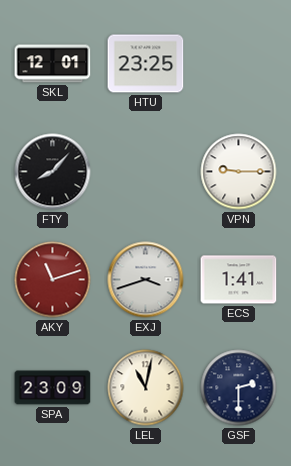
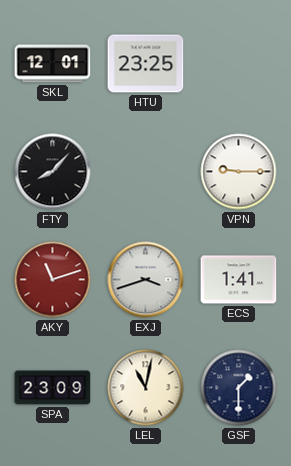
GSF: 2:30 -> 1:30
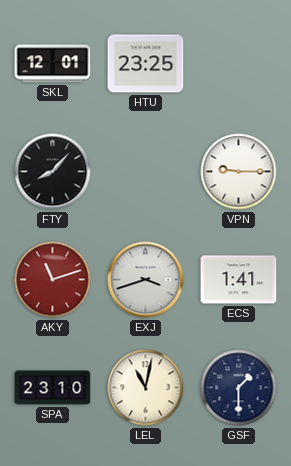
SPA: 23:09 -> 23:10
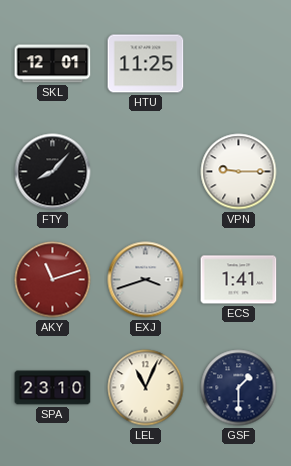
HTU: 23:25 -> 11:25
LEL: 11:02 -> 11:04
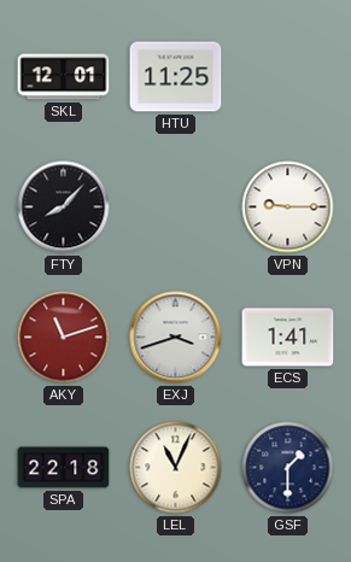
SPA: 23:10 -> 22:18
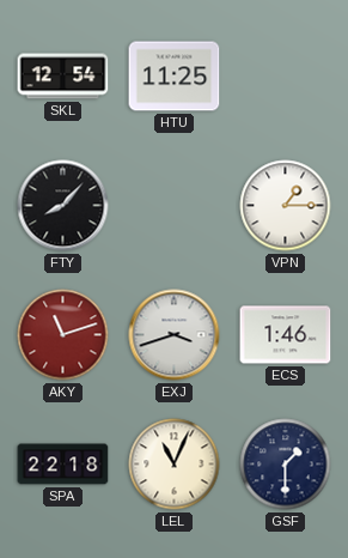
SKL: 12:01 -> 12:54
VPN: 9:15 -> 1:15
ECS: 1:41 -> 1:46
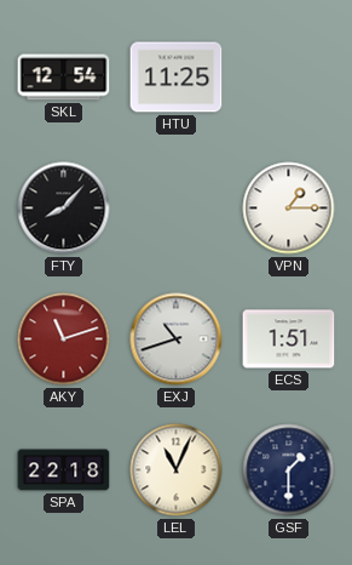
EXJ: 3:42 -> 10:42
ECS: 1:46 -> 1:51
